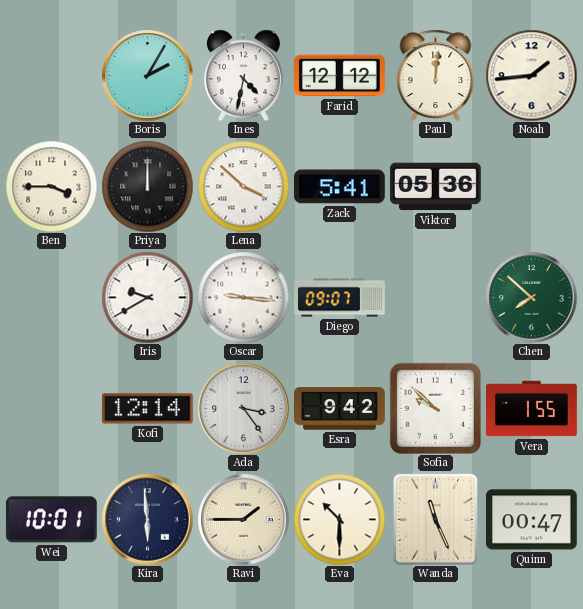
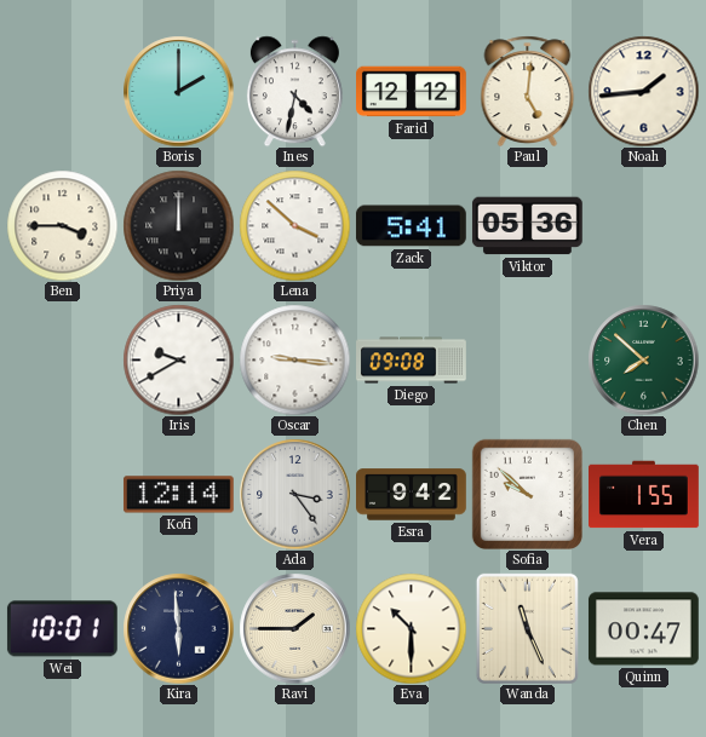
Boris: 2:05 -> 2:00
Paul: 12:01 -> 5:01
Diego: 09:07 -> 09:08
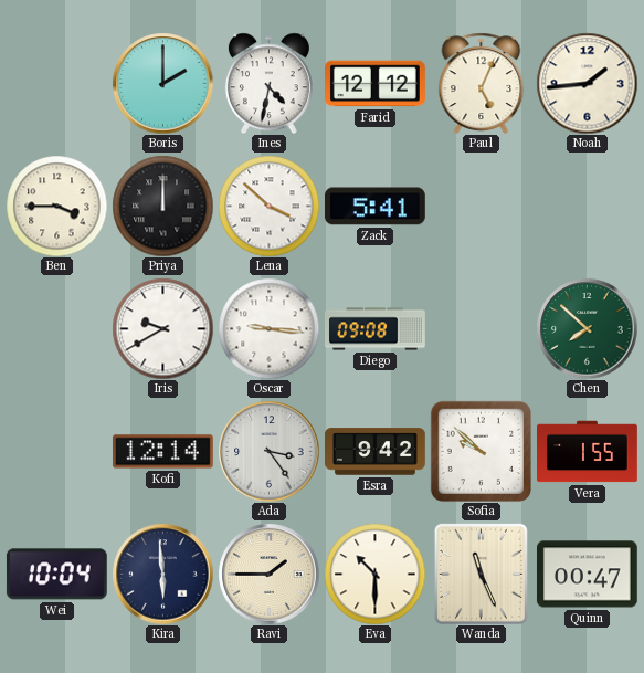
Paul: 5:01 -> 5:04
Viktor: 05:36 -> none
Wei: 10:01 -> 10:04
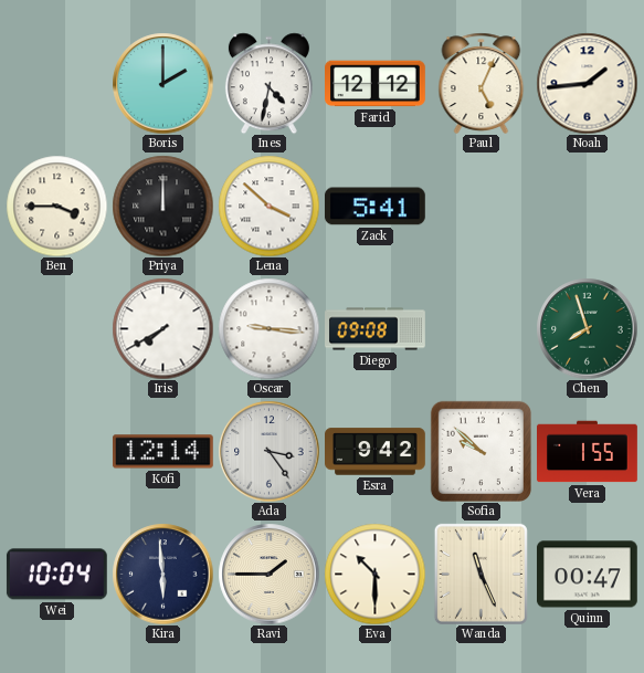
Iris: 9:40 -> 7:40
Chen: 7:52 -> 7:57
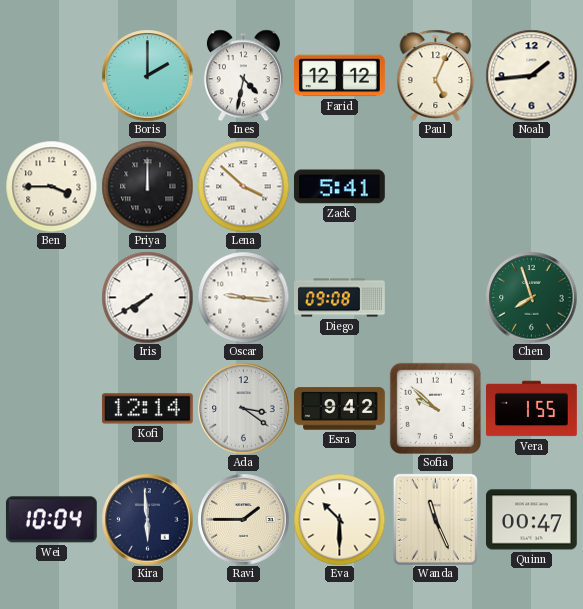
Ada: 3:24 -> 3:21
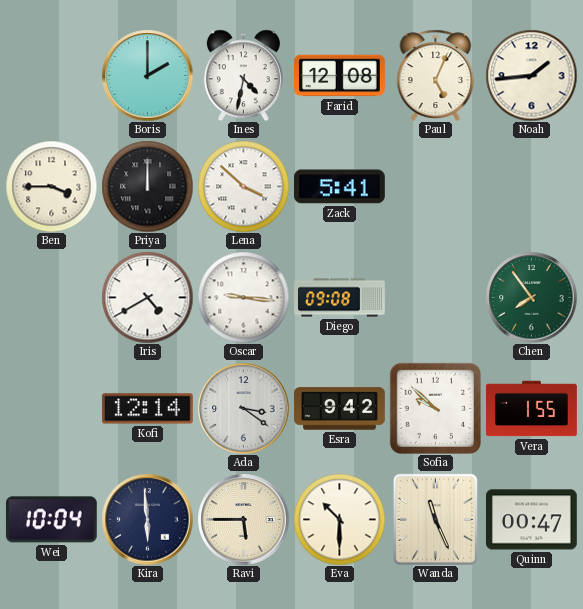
Farid: 12:12 -> 12:08
Iris: 7:40 -> 4:40
Chen: 7:57 -> 7:54
Ravi: 1:45 -> 5:45
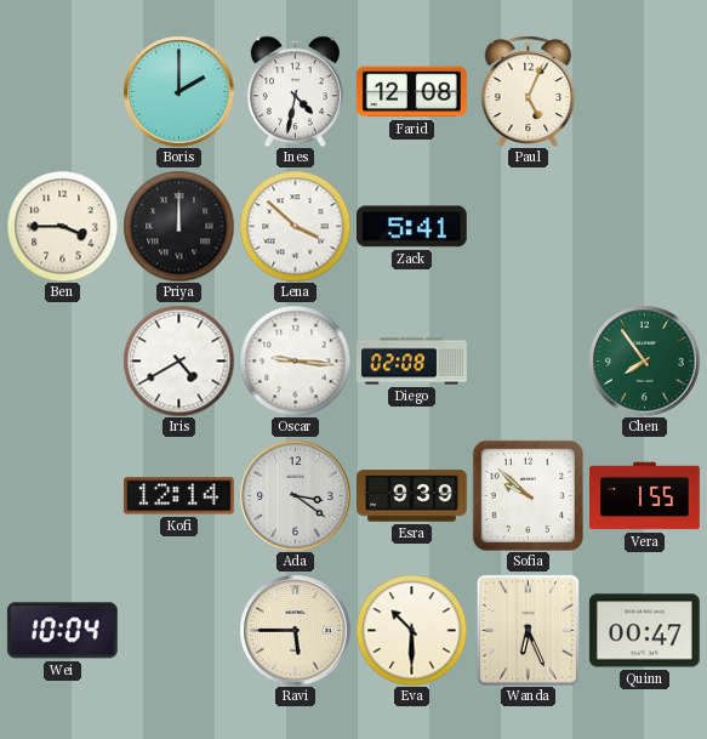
Noah: 1:44 -> none
Diego: 09:08 -> 02:08
Esra: 9:42 -> 9:39
Kira: 5:59 -> none
Wanda: 11:26 -> 6:26
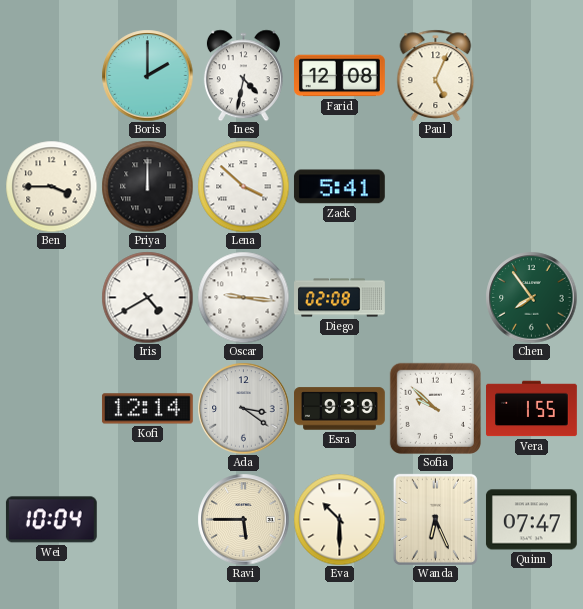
Quinn: 00:47 -> 07:47
